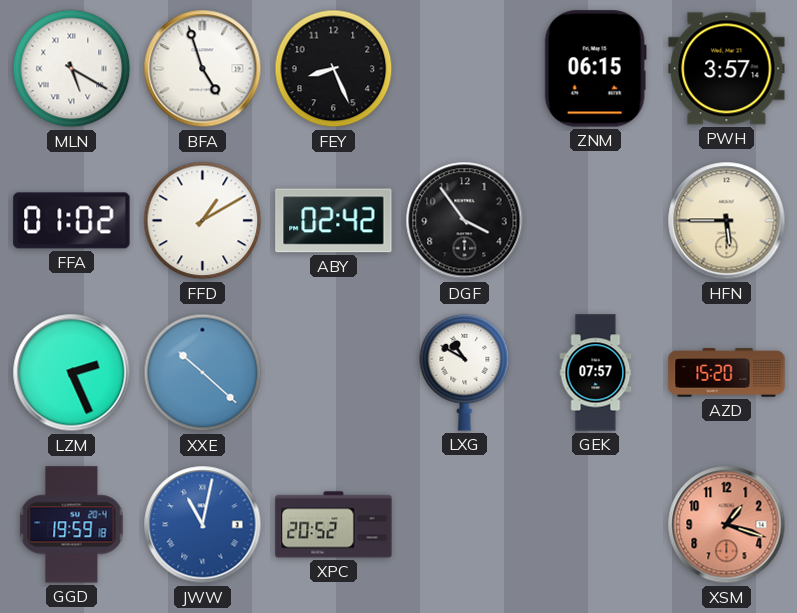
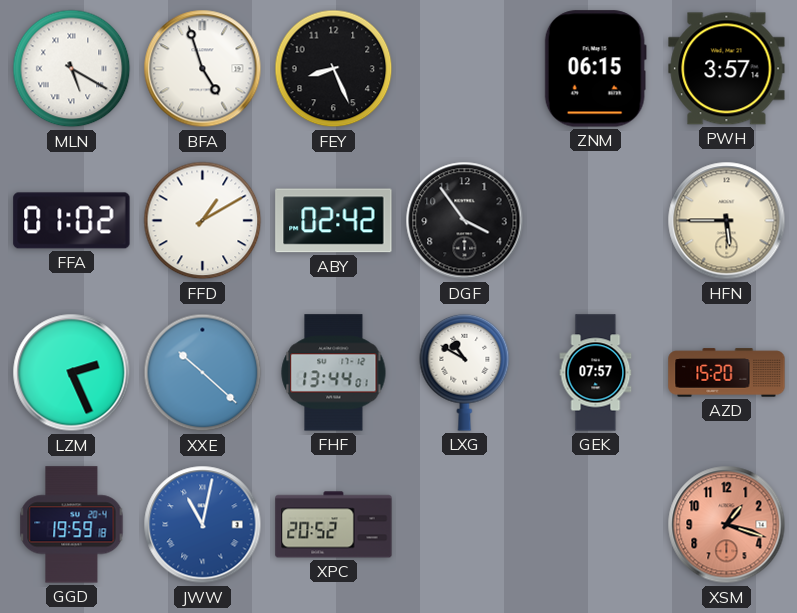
FHF: none -> 13:44
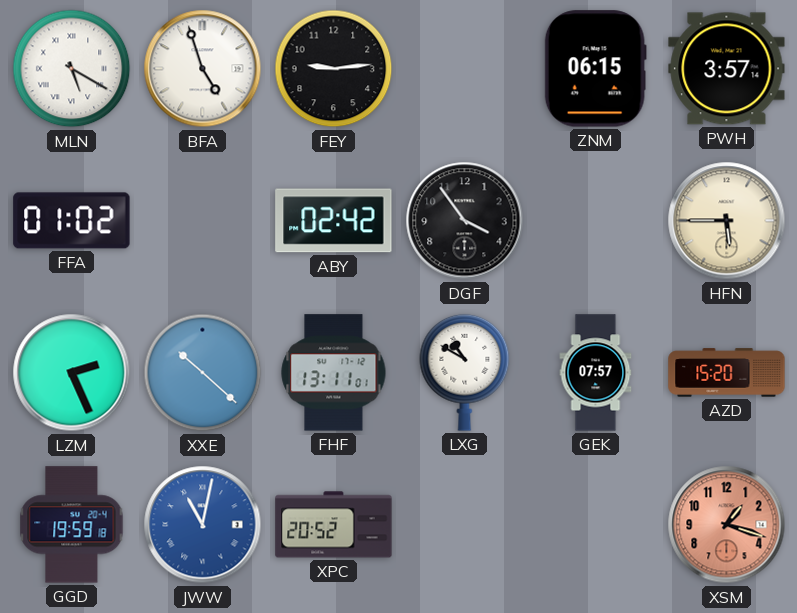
FEY: 8:26 -> 9:14
FFD: 1:10 -> none
FHF: 13:44 -> 13:11
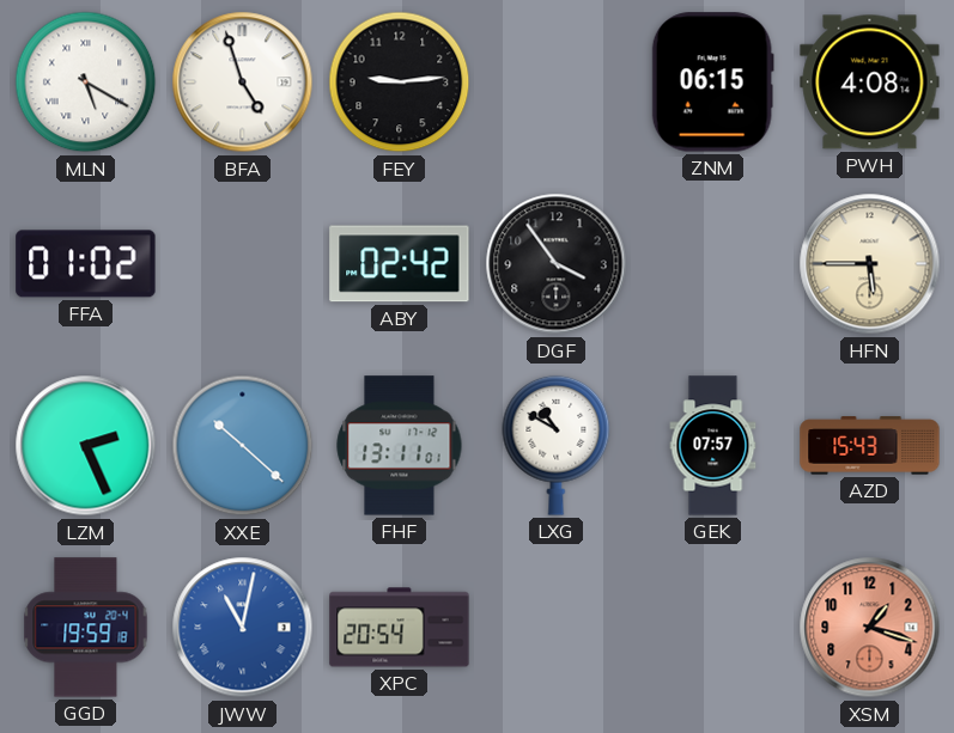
PWH: 3:57 -> 4:08
AZD: 15:20 -> 15:43
XPC: 20:52 -> 20:54
